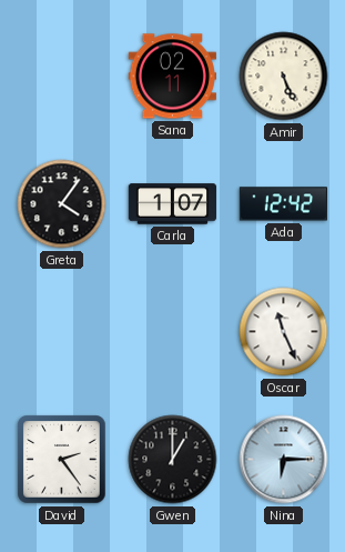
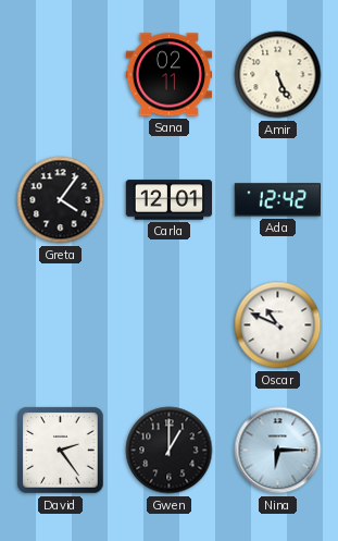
Carla: 1:07 -> 12:01
Oscar: 11:26 -> 10:49
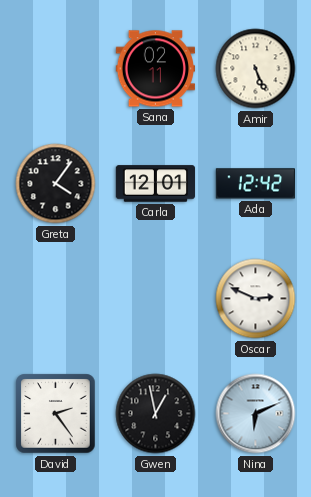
Oscar: 10:49 -> 2:49
Gwen: 1:00 -> 12:58
Nina: 6:15 -> 6:11
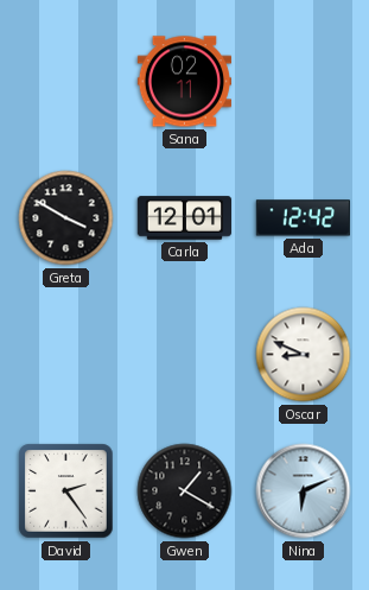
Amir: 5:26 -> none
Greta: 4:06 -> 3:50
Oscar: 2:49 -> 8:49
Gwen: 12:58 -> 1:20
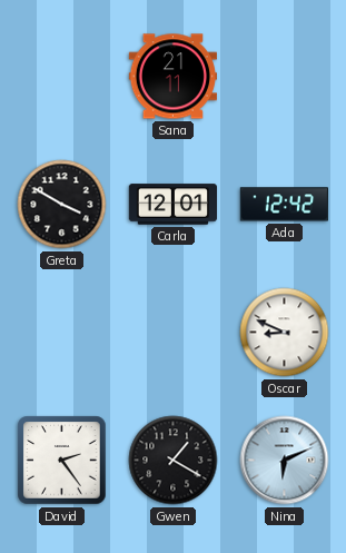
Sana: 02:11 -> 21:11
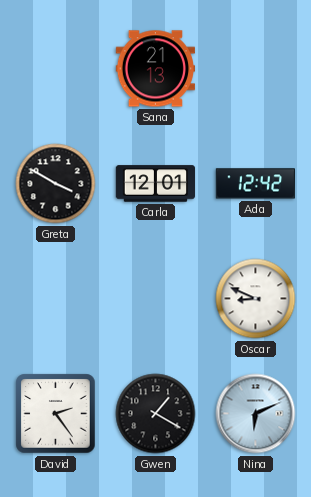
Sana: 21:11 -> 21:13
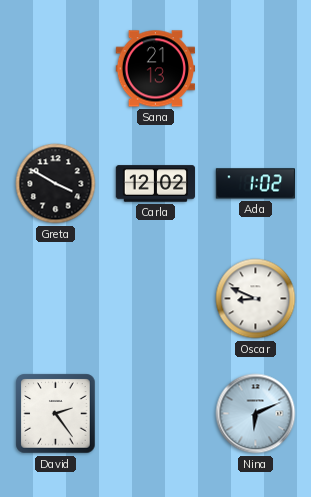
Carla: 12:01 -> 12:02
Ada: 12:42 -> 1:02
Gwen: 1:20 -> none
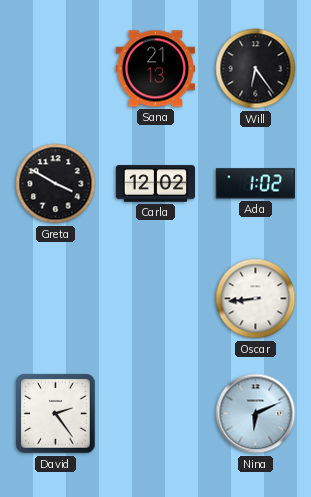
Will: none -> 6:24
Oscar: 8:49 -> 8:44
